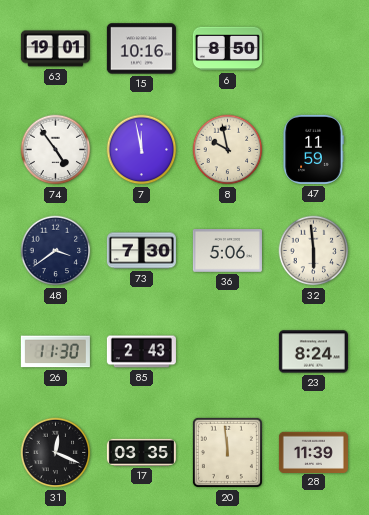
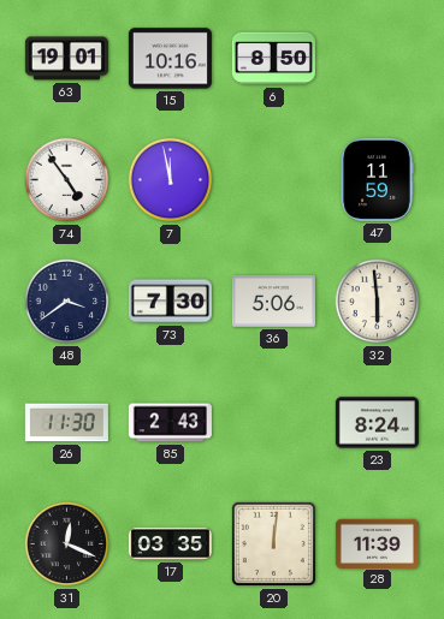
8: 9:58 -> none
20: 11:59 -> 12:01
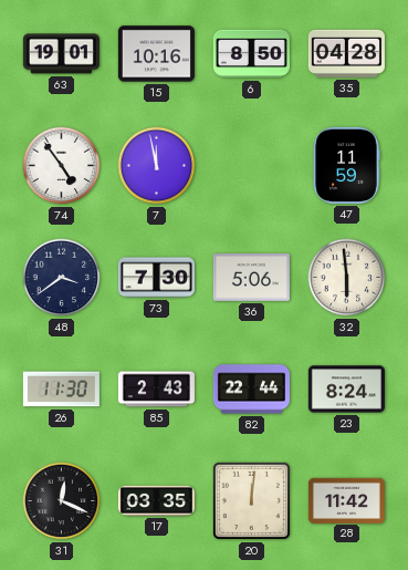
35: none -> 04:28
82: none -> 22:44
28: 11:39 -> 11:42
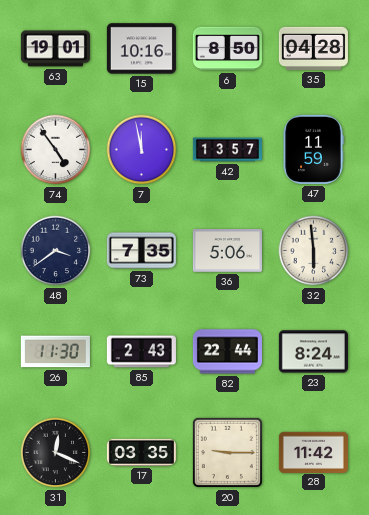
42: none -> 13:57
73: 7:30 -> 7:35
20: 12:01 -> 9:15
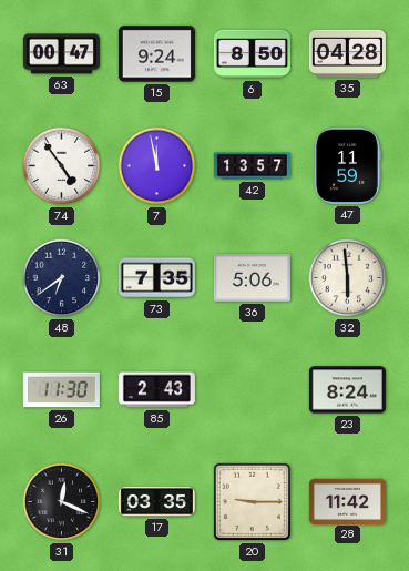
63: 19:01 -> 00:47
15: 10:16 -> 9:24
48: 3:39 -> 6:39
82: 22:44 -> none
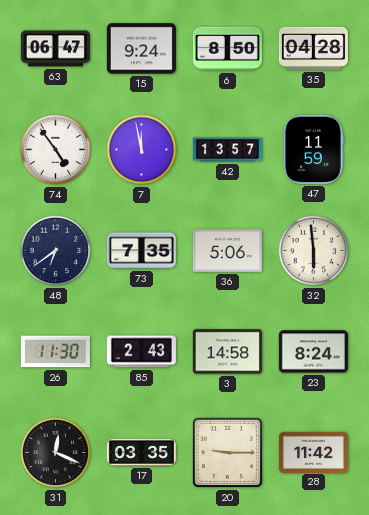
63: 00:47 -> 06:47
3: none -> 14:58
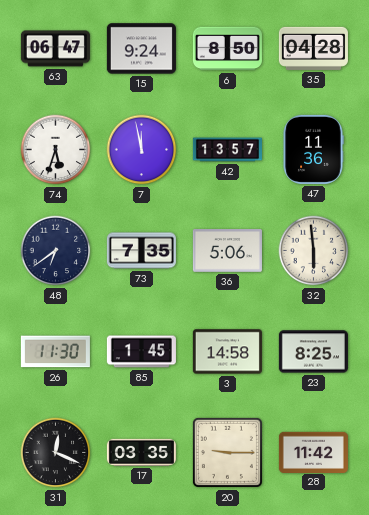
74: 4:54 -> 5:33
47: 11:59 -> 11:36
85: 2:43 -> 1:45
23: 8:24 -> 8:25
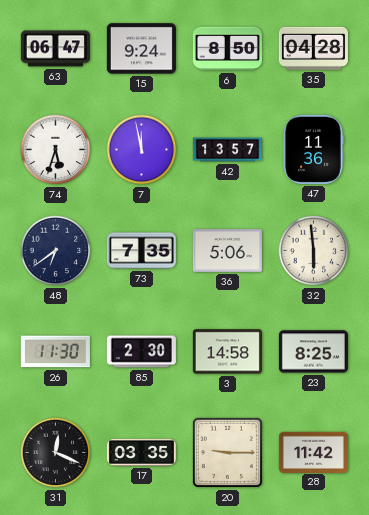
85: 1:45 -> 2:30
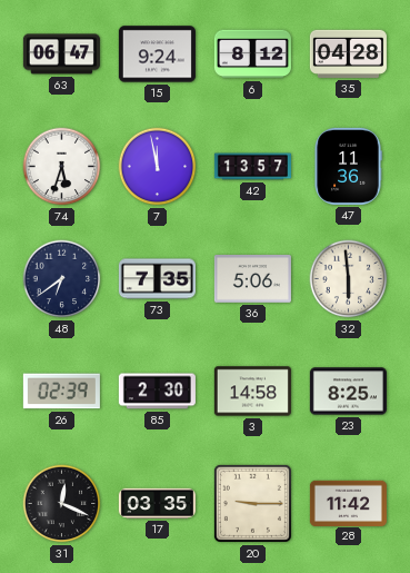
6: 8:50 -> 8:12
26: 11:30 -> 02:39
